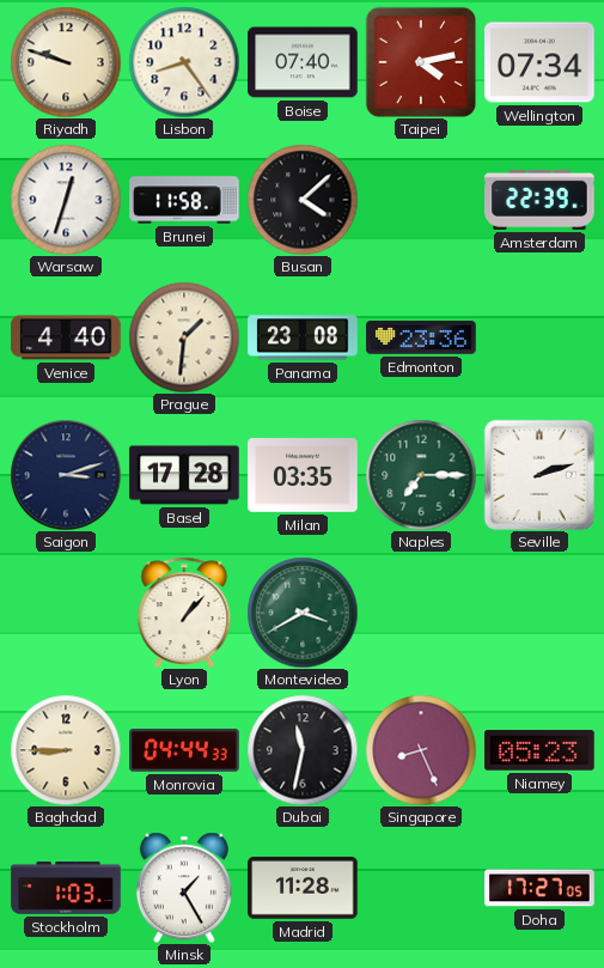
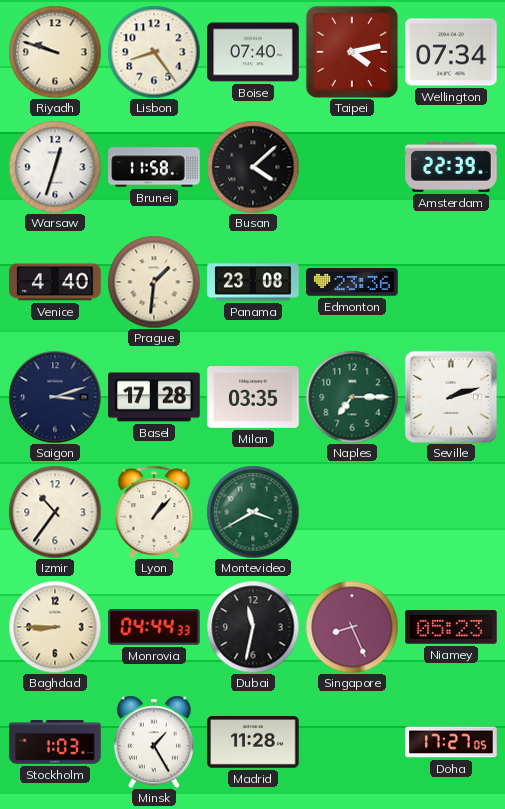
Izmir: none -> 10:36
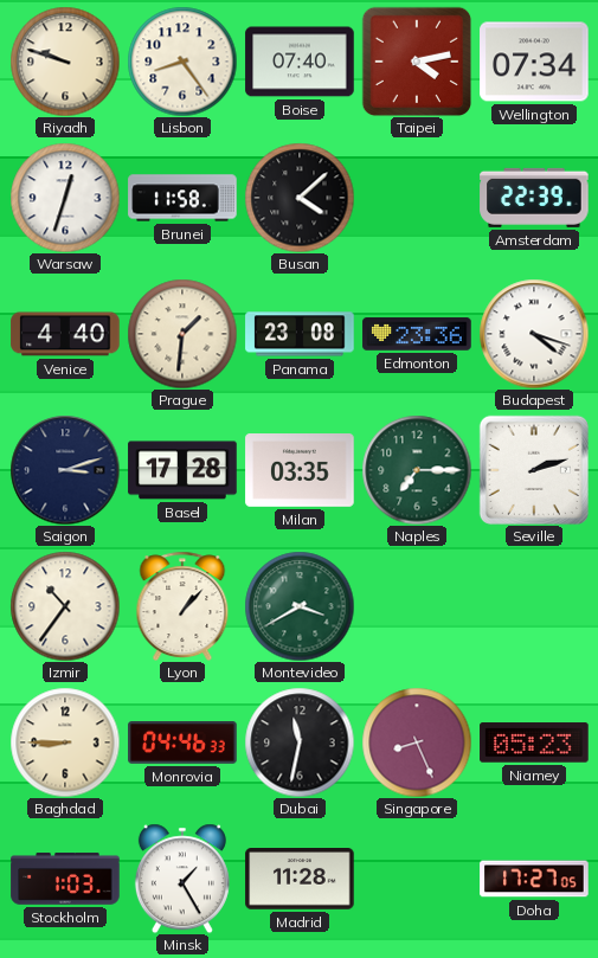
Budapest: none -> 4:18
Monrovia: 04:44 -> 04:46
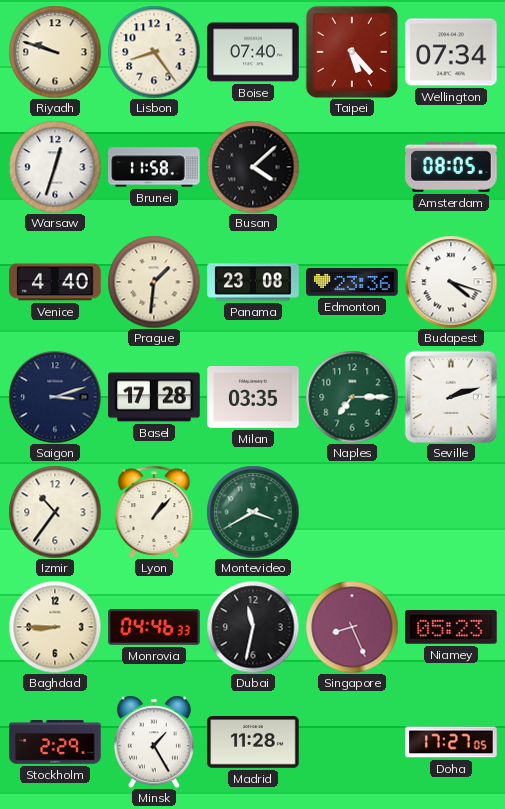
Taipei: 4:13 -> 5:23
Amsterdam: 22:39 -> 08:05
Stockholm: 1:03 -> 2:29
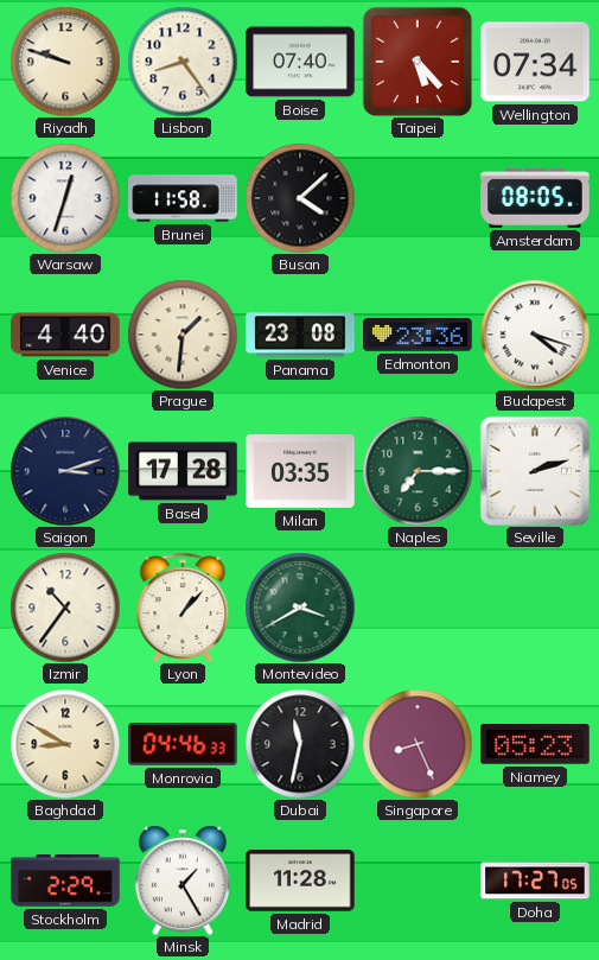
Baghdad: 8:45 -> 8:50
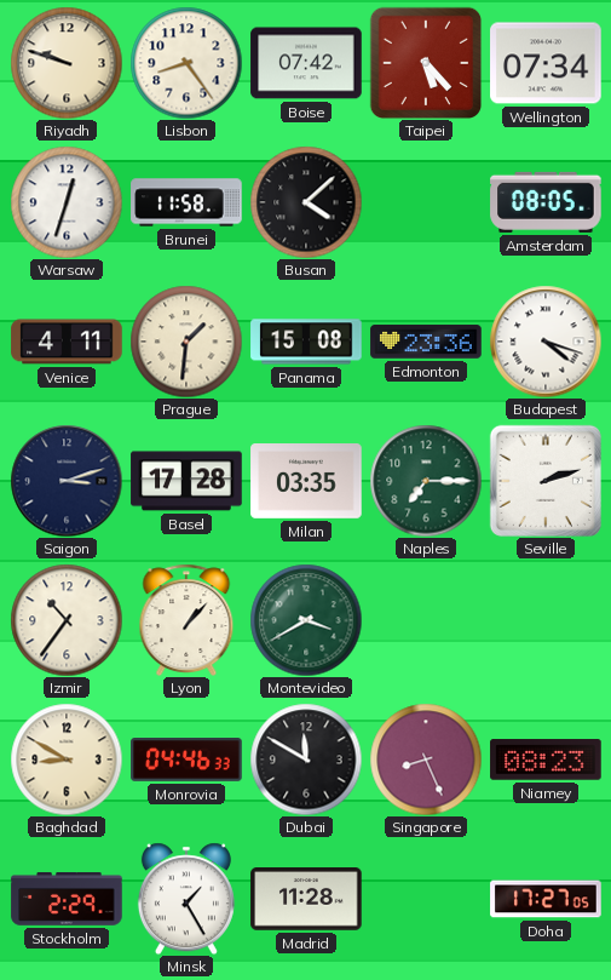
Boise: 07:40 -> 07:42
Venice: 4:40 -> 4:11
Panama: 23:08 -> 15:08
Dubai: 11:32 -> 11:50
Niamey: 05:23 -> 08:23
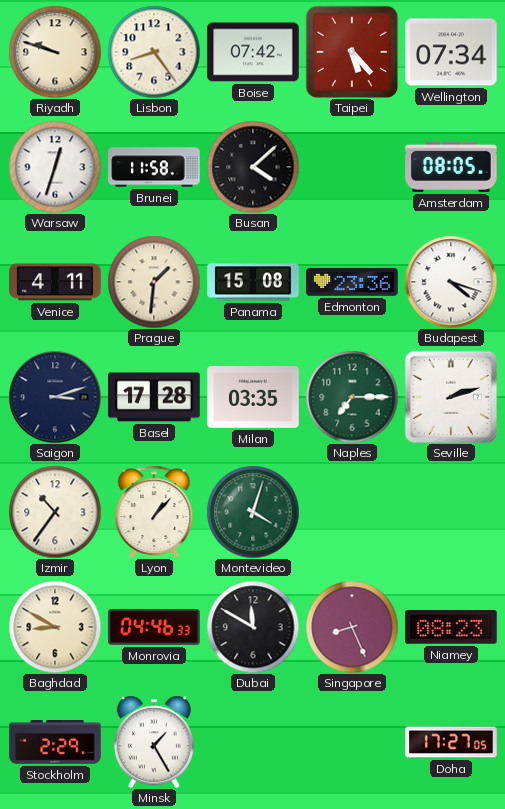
Montevideo: 3:40 -> 4:03
Madrid: 11:28 -> none
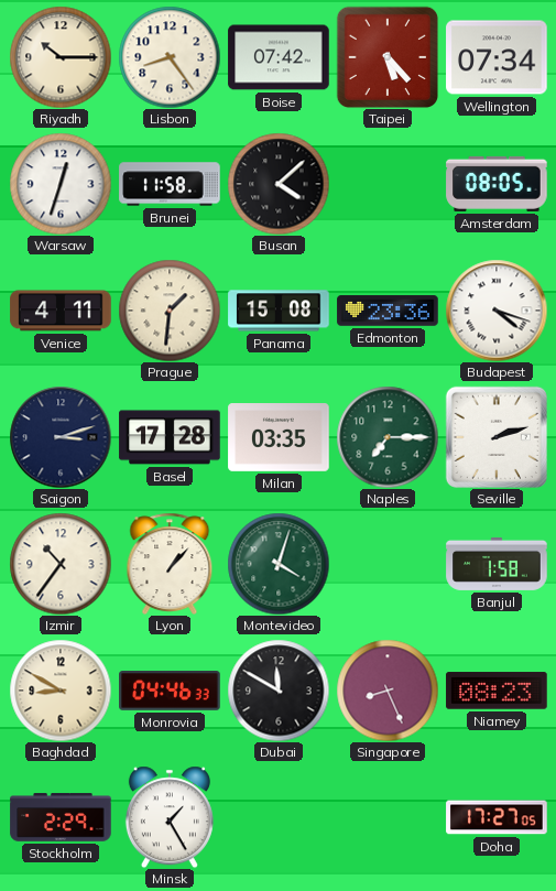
Riyadh: 9:48 -> 10:15
Banjul: none -> 1:58
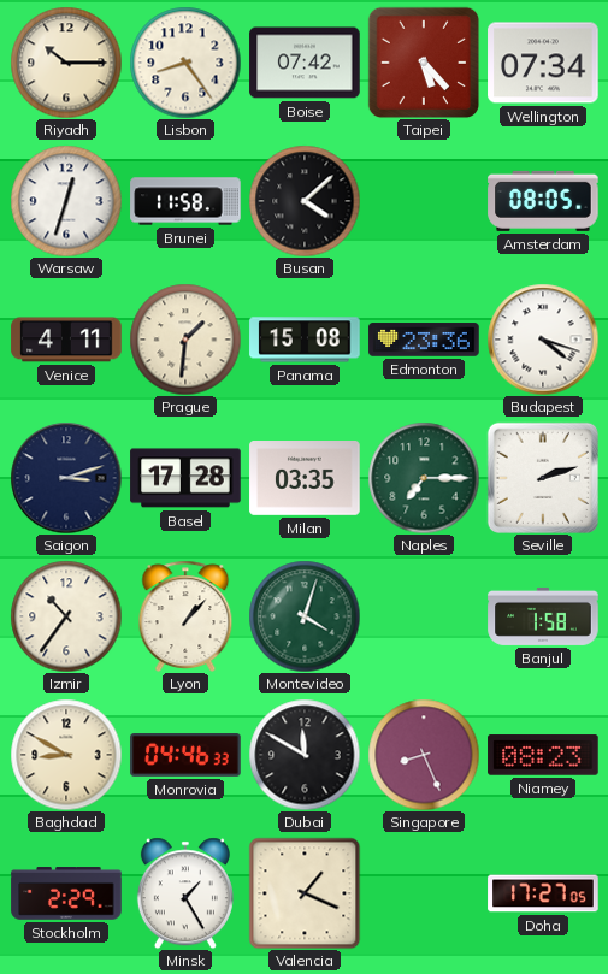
Valencia: none -> 1:19
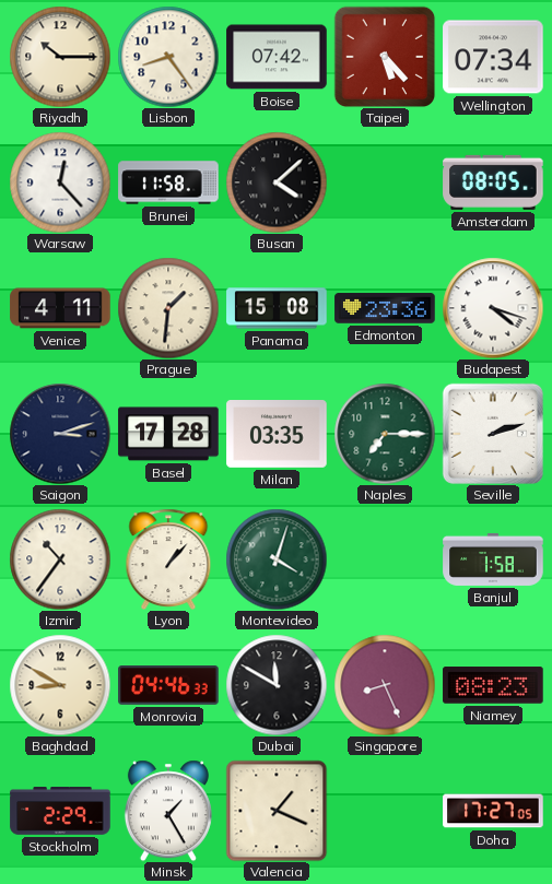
Warsaw: 12:33 -> 12:23
